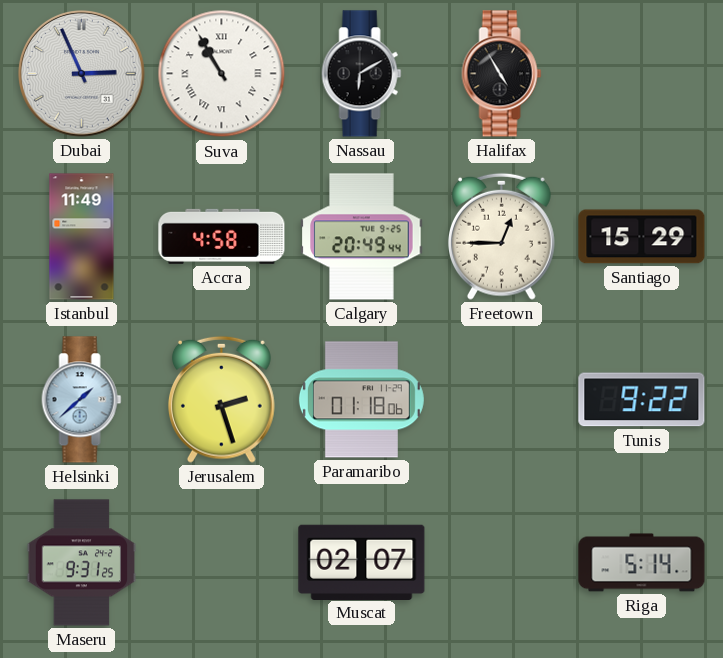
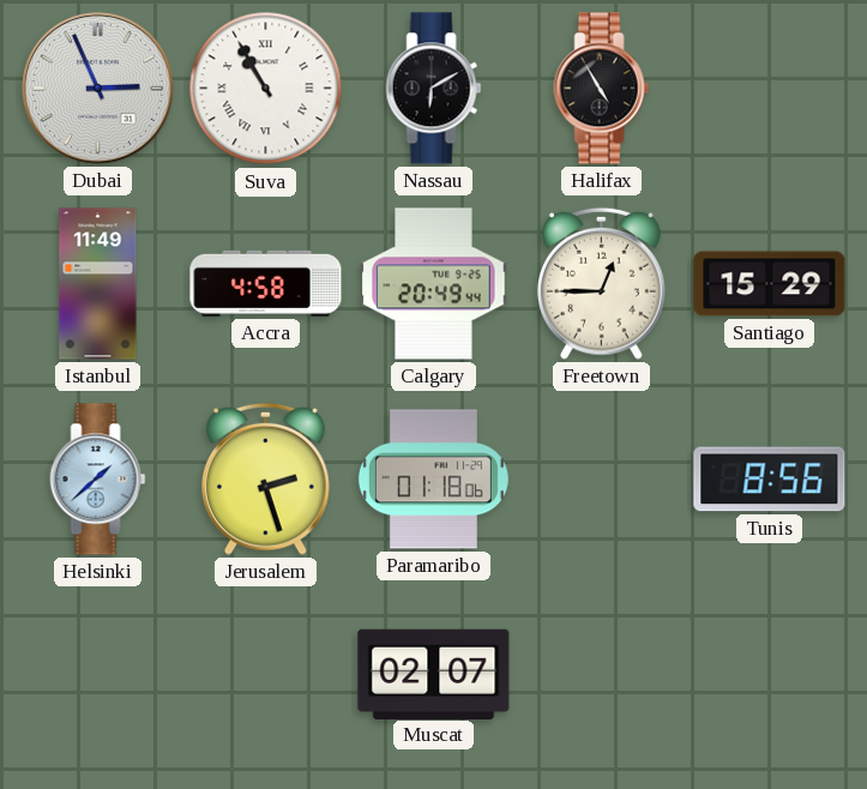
Tunis: 9:22 -> 8:56
Maseru: 9:31 -> none
Riga: 5:14 -> none
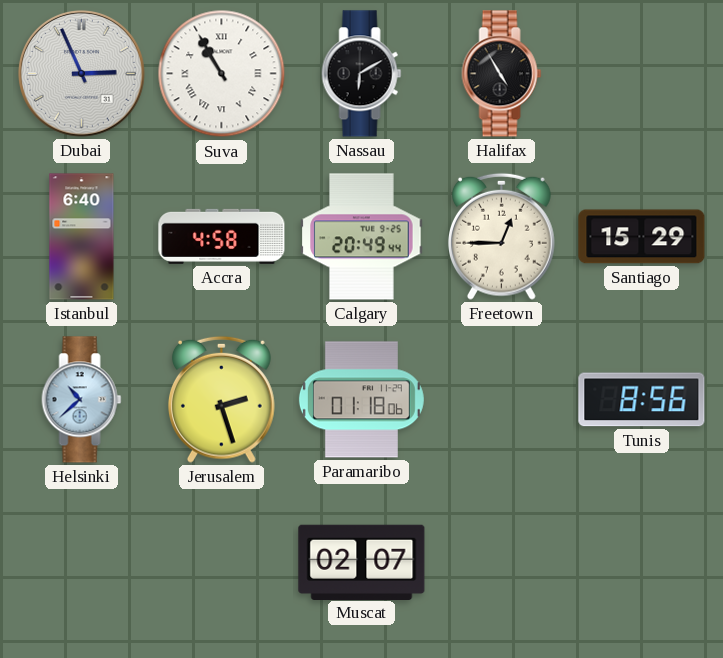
Istanbul: 11:49 -> 6:40
Helsinki: 1:38 -> 10:38
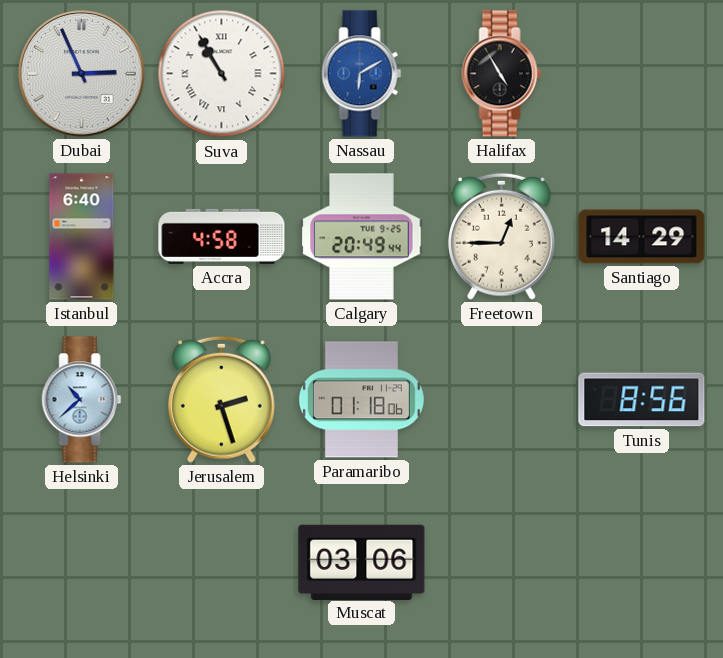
Nassau dial: black -> blue
Santiago: 15:29 -> 14:29
Muscat: 02:07 -> 03:06
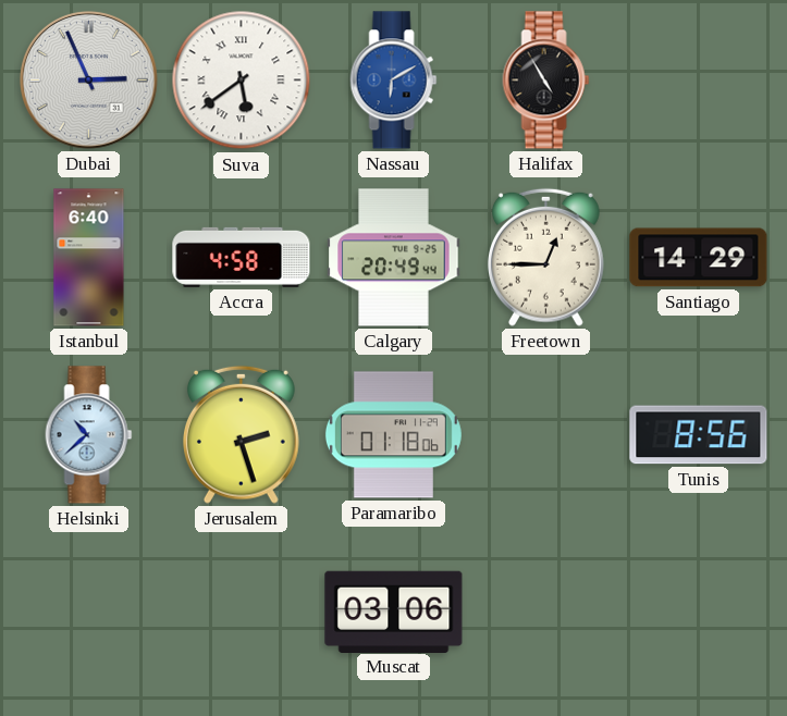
Suva: 10:55 -> 5:39
